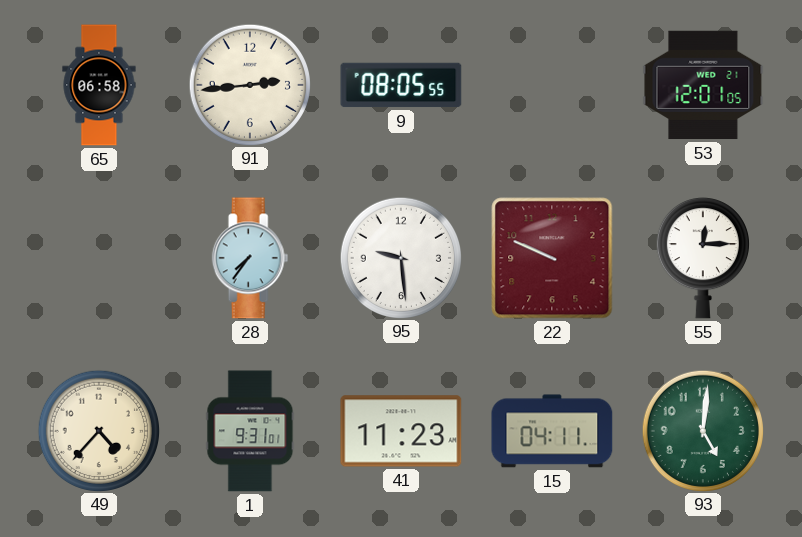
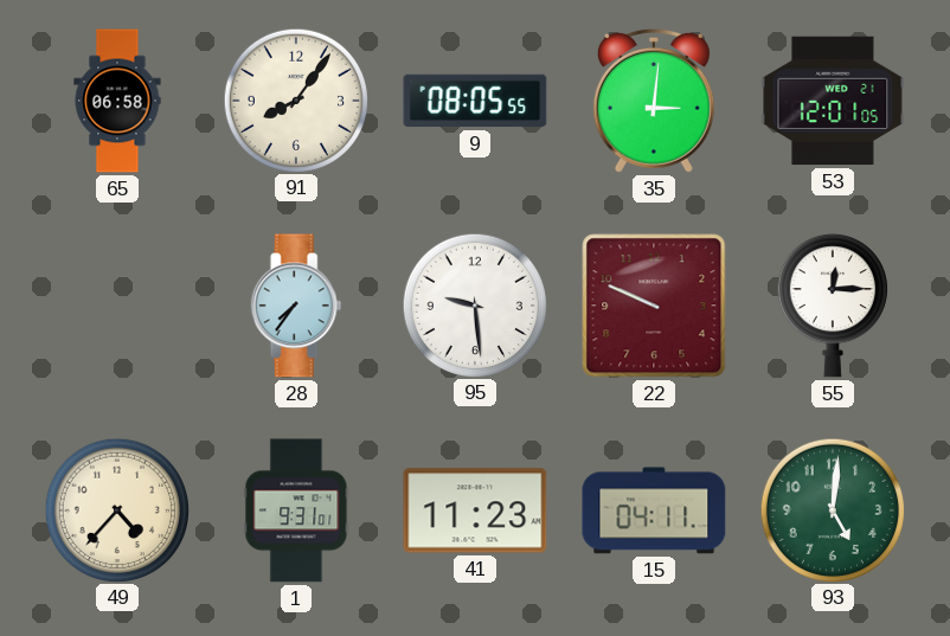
91: 2:44 -> 8:06
35: none -> 3:01
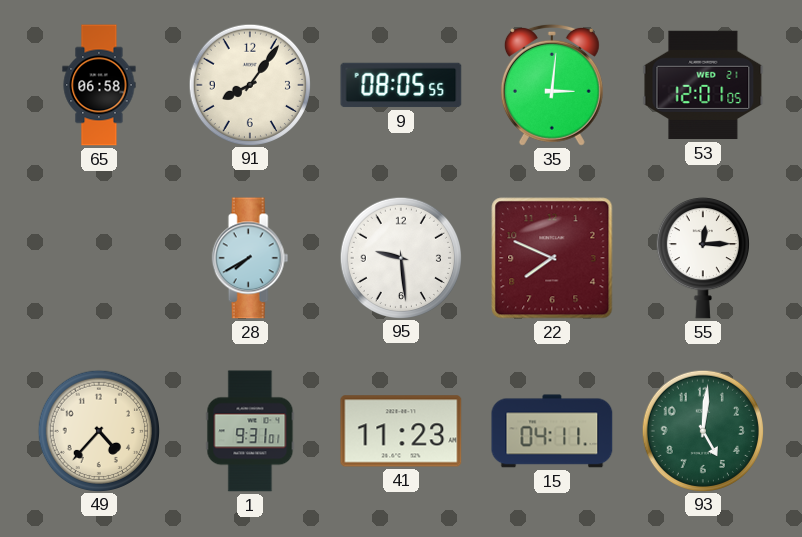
28: 7:36 -> 7:40
22: 9:49 -> 7:49
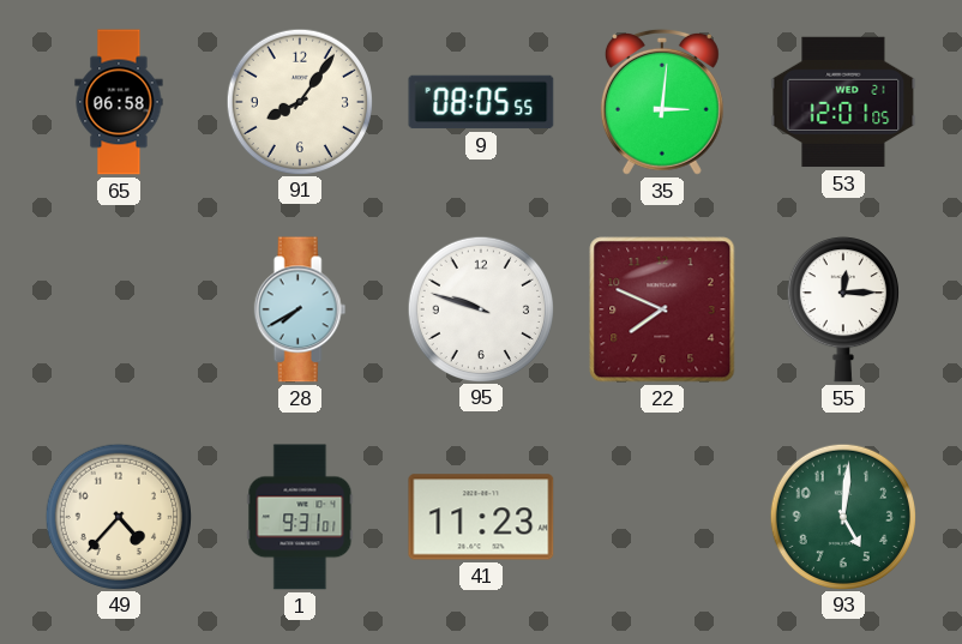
95: 9:29 -> 9:48
15: 04:11 -> none
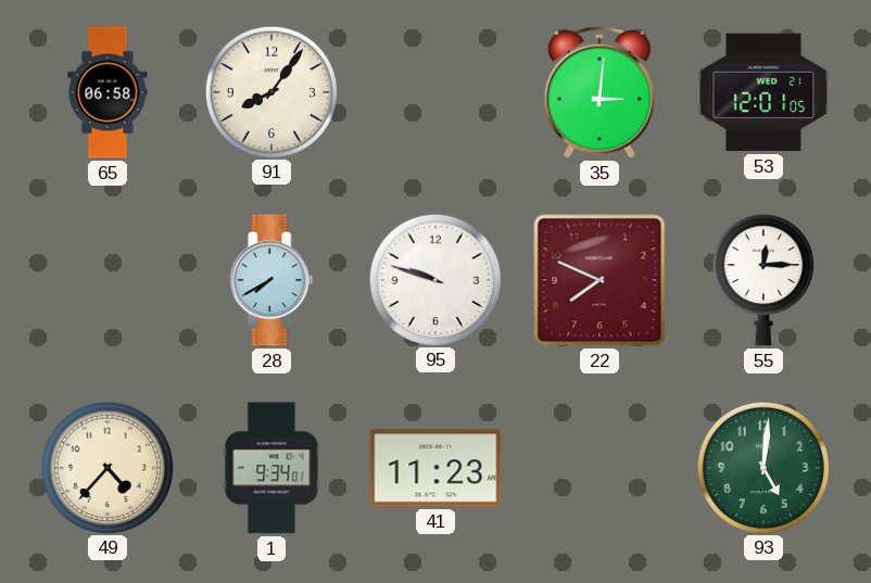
9: 08:05 -> none
1: 9:31 -> 9:34
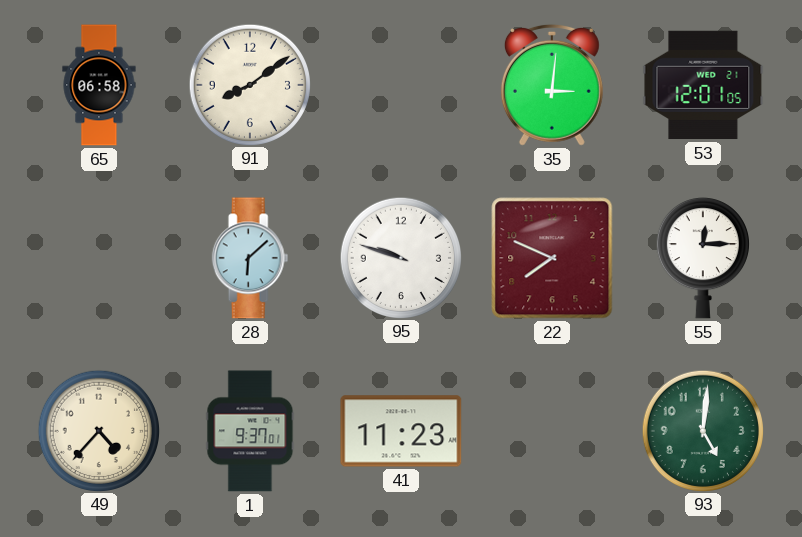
91: 8:06 -> 8:09
28: 7:40 -> 6:08
1: 9:34 -> 9:37
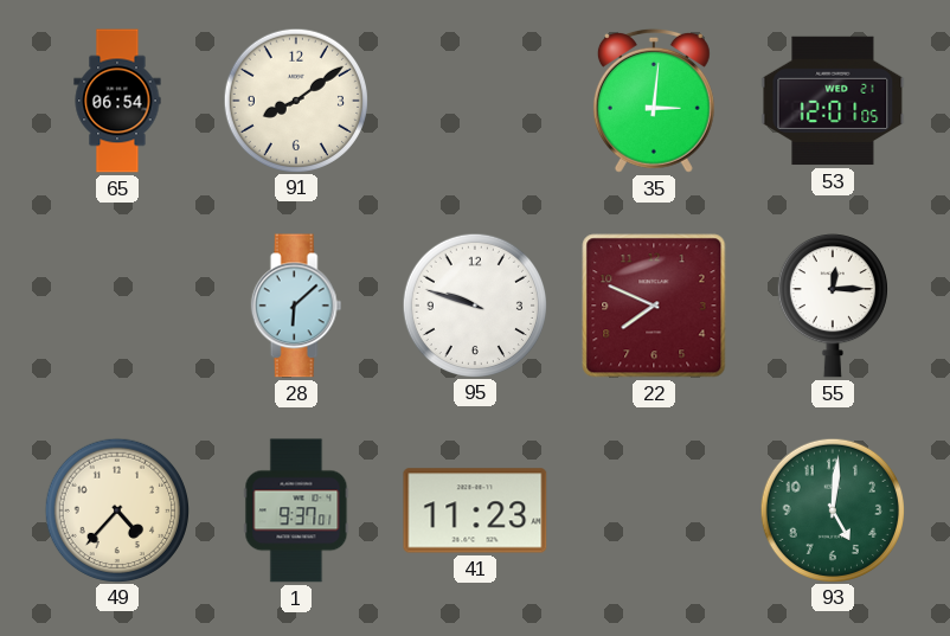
65: 06:58 -> 06:54
